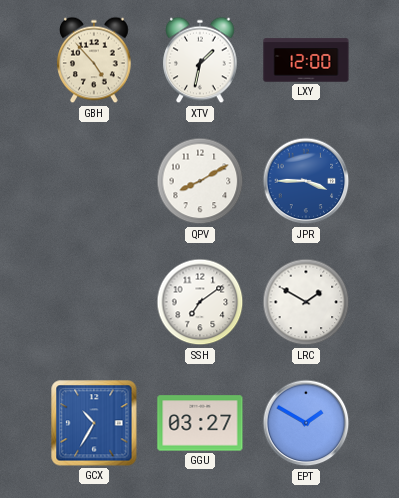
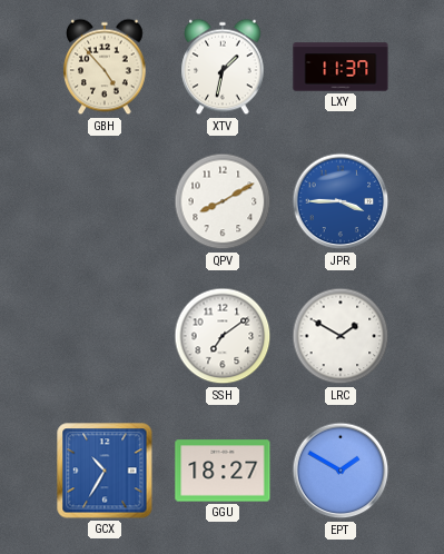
LXY: 12:00 -> 11:37
GGU: 03:27 -> 18:27
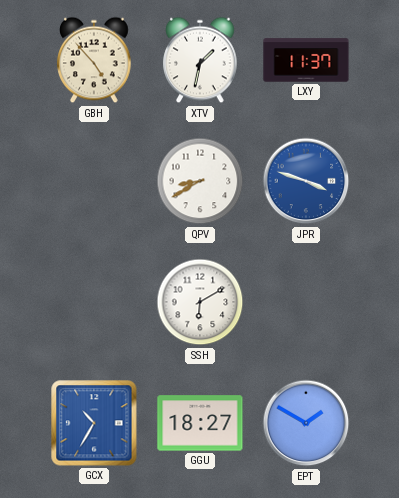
QPV: 8:10 -> 8:40
JPR: 3:45 -> 3:48
SSH: 7:09 -> 6:10
LRC: 1:50 -> none
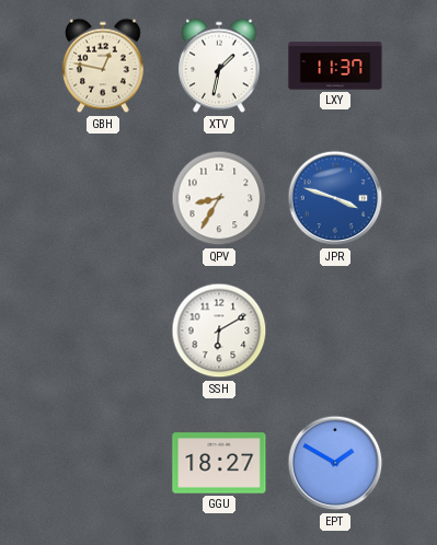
GBH: 4:53 -> 12:47
QPV: 8:40 -> 8:35
GCX: 10:35 -> none
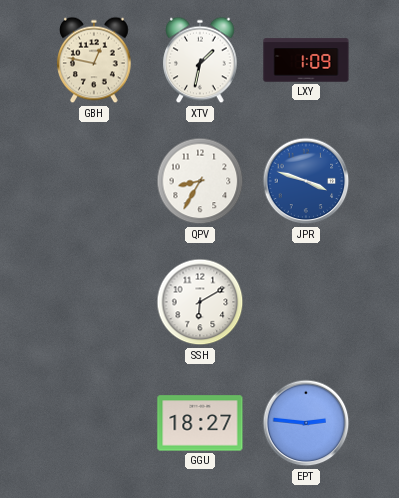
LXY: 11:37 -> 1:09
EPT: 1:50 -> 2:46
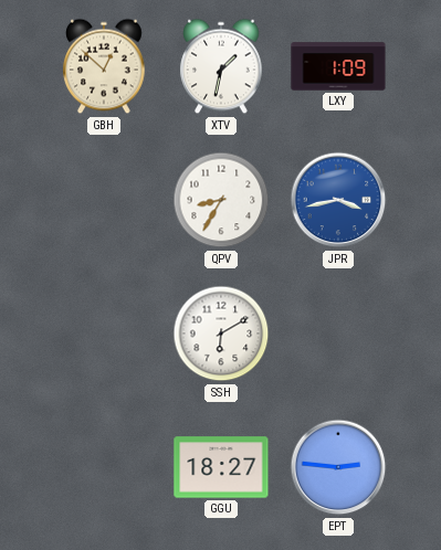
GBH: 12:47 -> 12:52
JPR: 3:48 -> 3:43
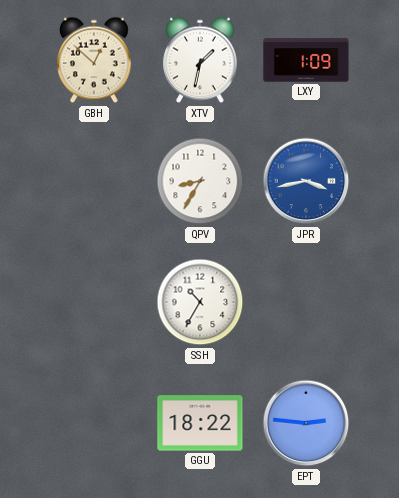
SSH: 6:10 -> 10:35
GGU: 18:27 -> 18:22
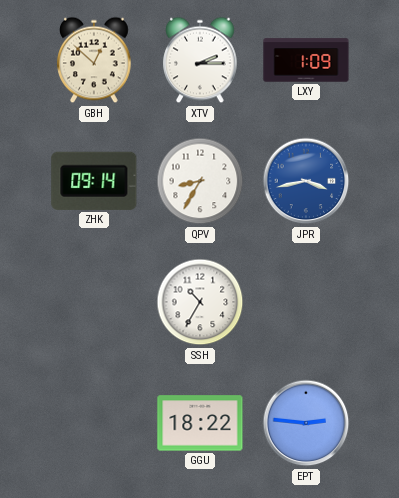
XTV: 1:32 -> 2:15
ZHK: none -> 09:14
